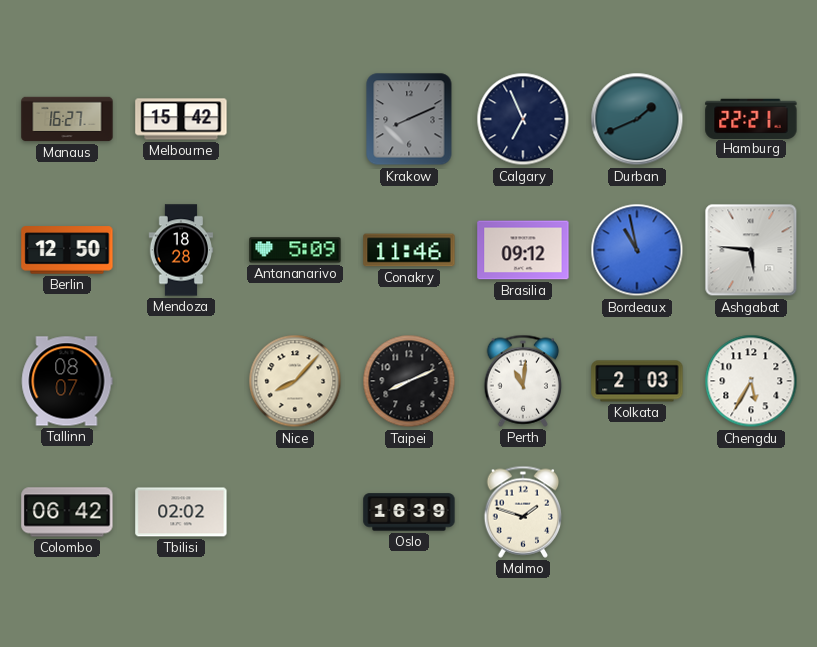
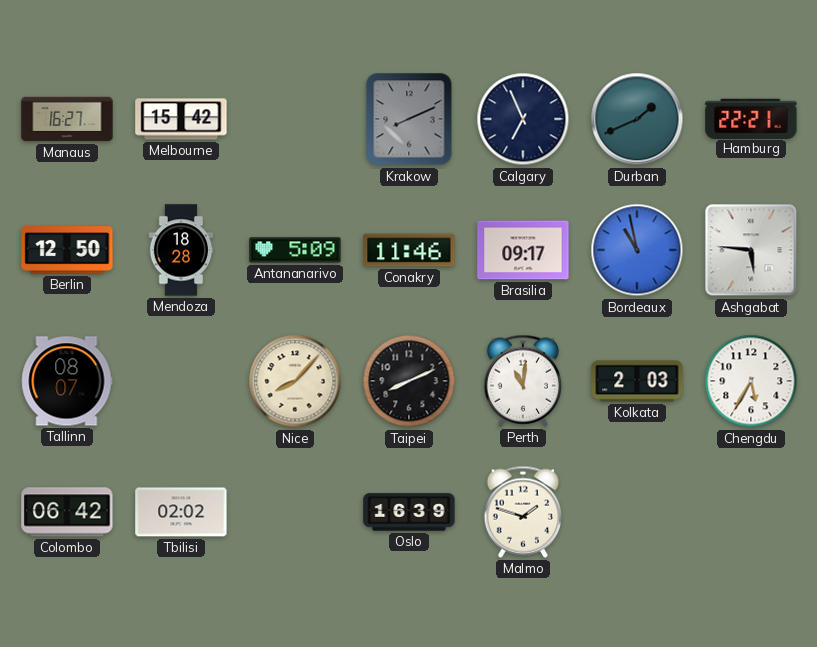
Brasilia: 09:12 -> 09:17
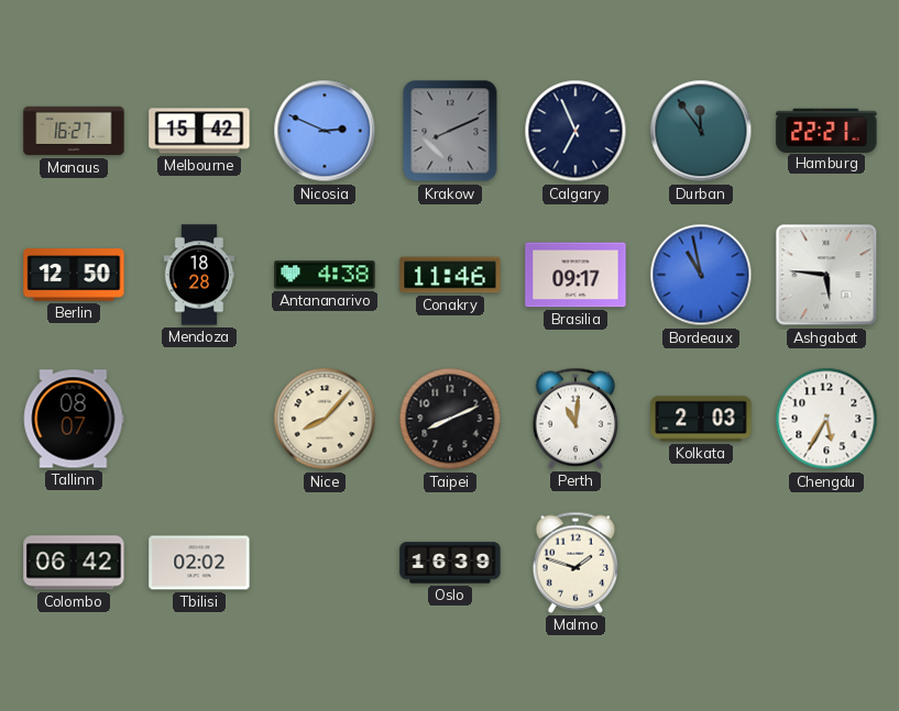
Nicosia: none -> 2:49
Durban: 1:41 -> 11:54
Antananarivo: 5:09 -> 4:38
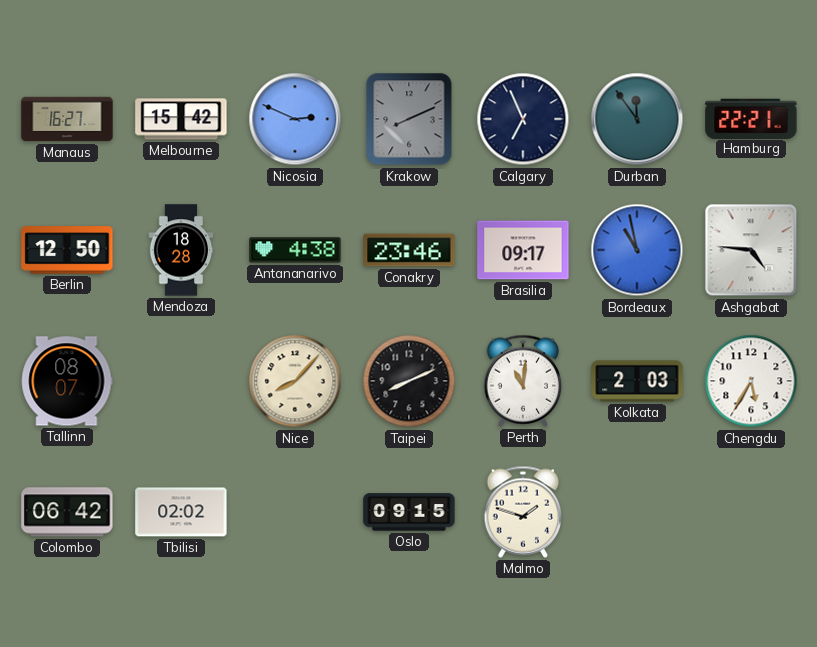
Conakry: 11:46 -> 23:46
Ashgabat: 5:46 -> 4:46
Oslo: 16:39 -> 09:15
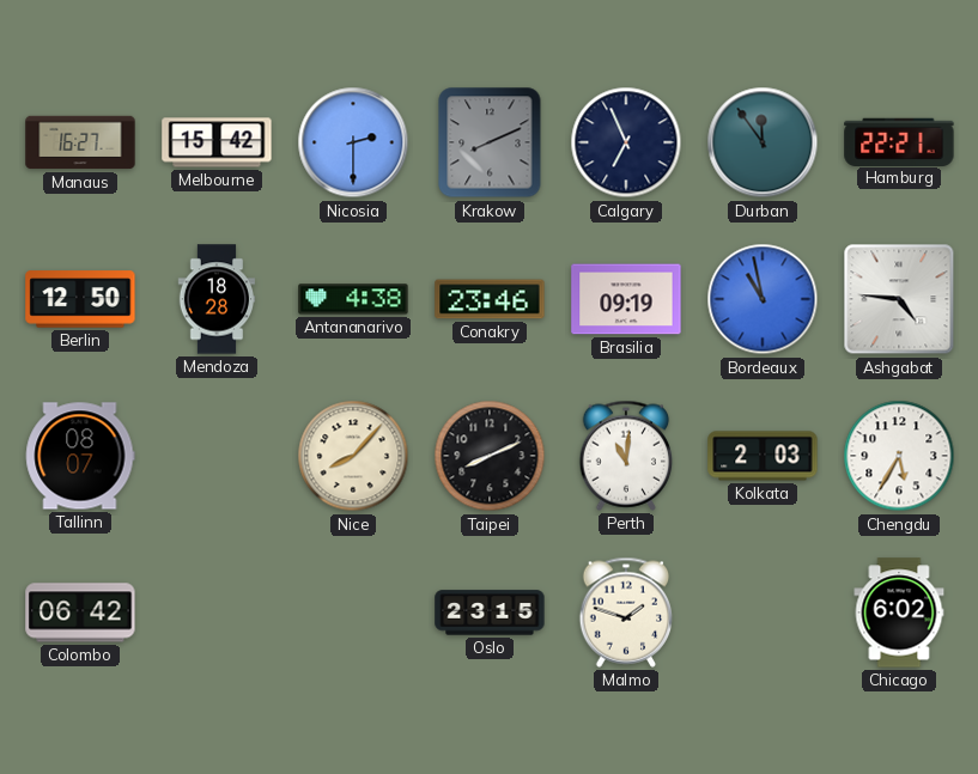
Nicosia: 2:49 -> 2:30
Brasilia: 09:17 -> 09:19
Tbilisi: 02:02 -> none
Oslo: 09:15 -> 23:15
Chicago: none -> 6:02
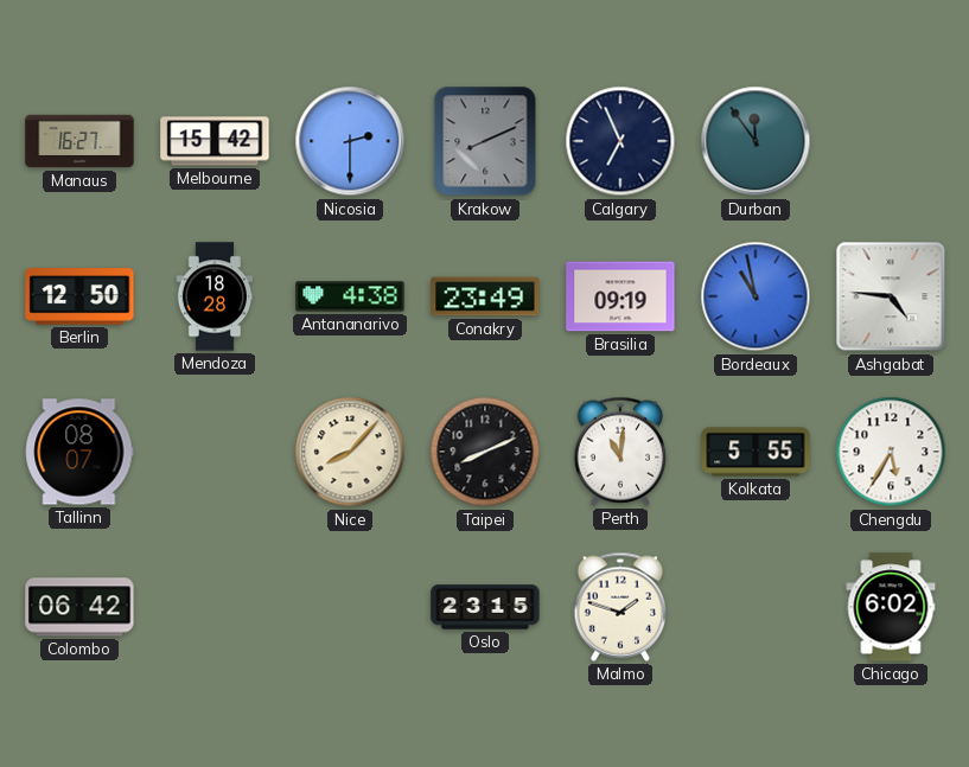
Hamburg: 22:21 -> none
Conakry: 23:46 -> 23:49
Kolkata: 2:03 -> 5:55
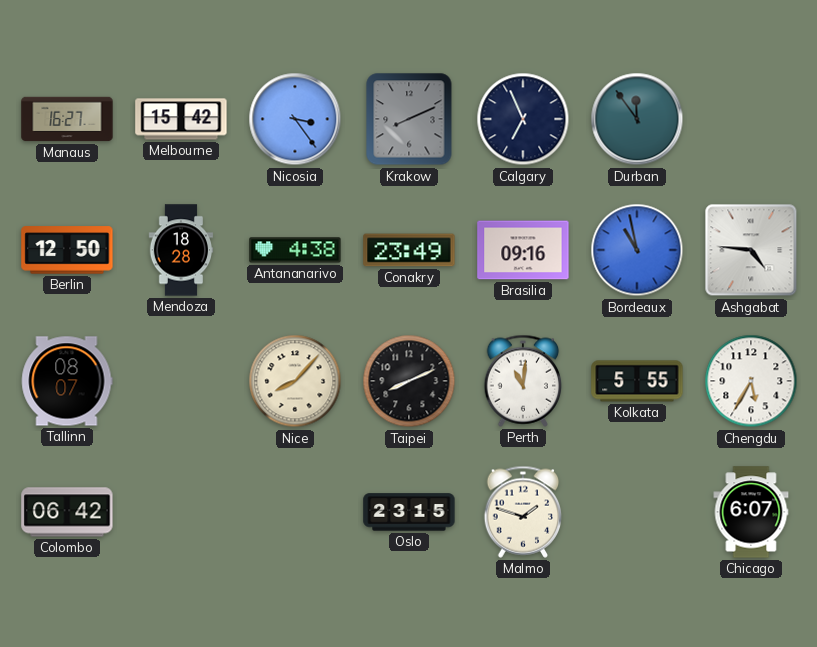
Nicosia: 2:30 -> 3:24
Brasilia: 09:19 -> 09:16
Chicago: 6:02 -> 6:07
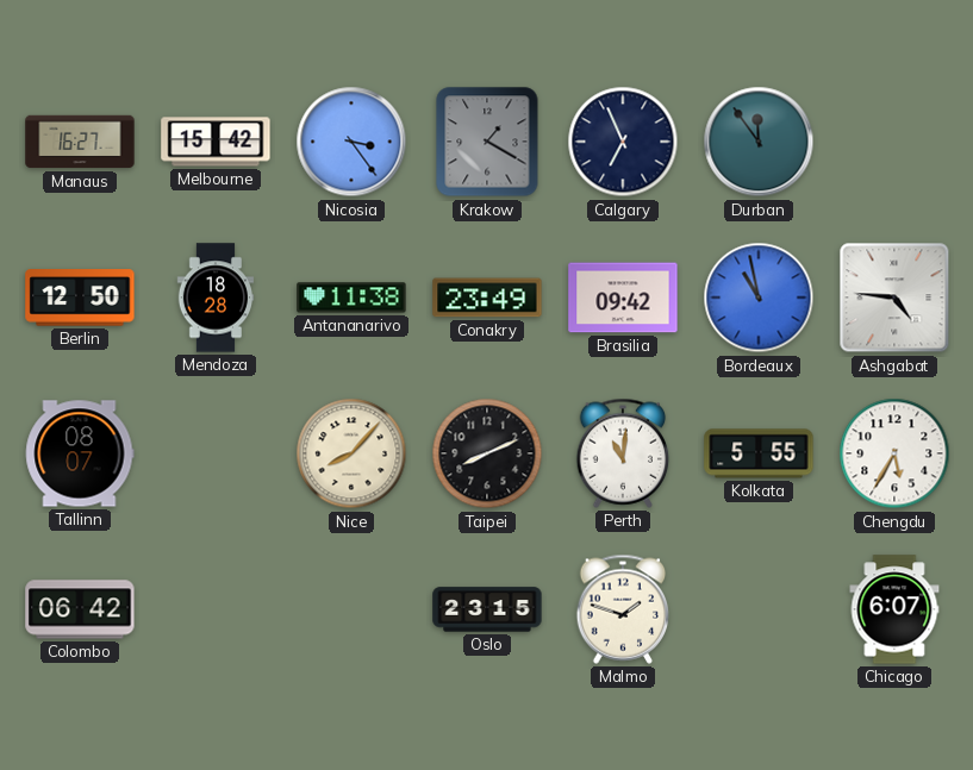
Krakow: 8:11 -> 1:20
Antananarivo: 4:38 -> 11:38
Brasilia: 09:16 -> 09:42
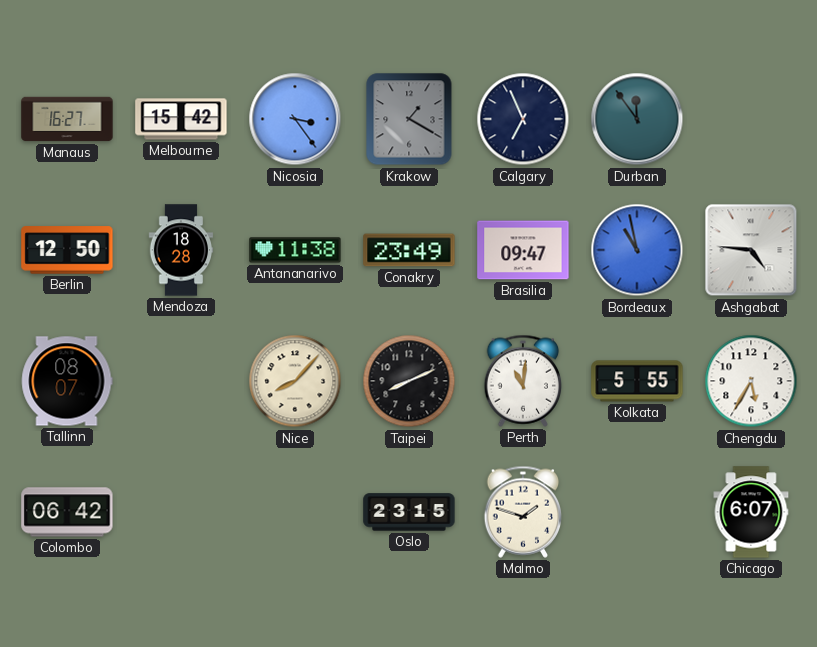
Brasilia: 09:42 -> 09:47
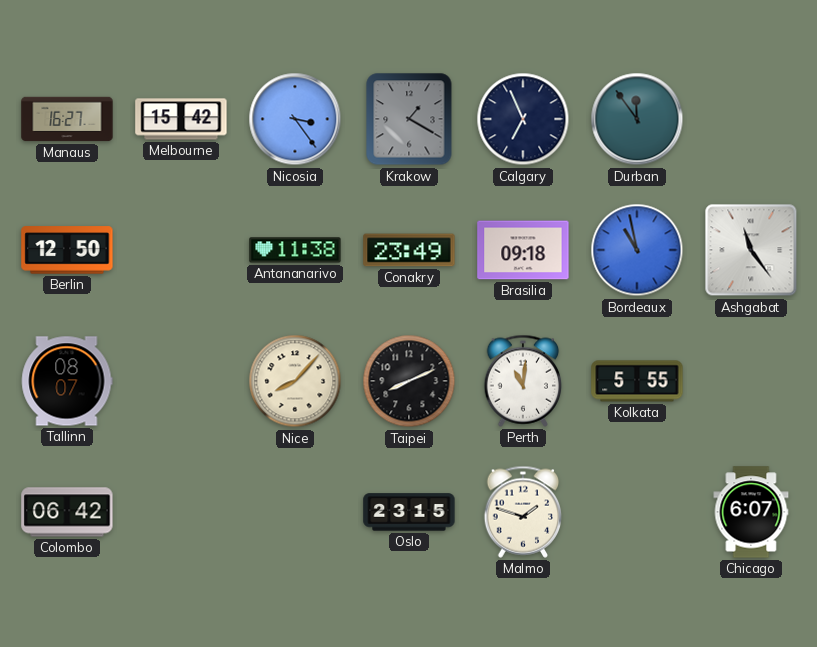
Mendoza: 18:28 -> none
Brasilia: 09:47 -> 09:18
Ashgabat: 4:46 -> 11:24
Chengdu: 5:35 -> none
